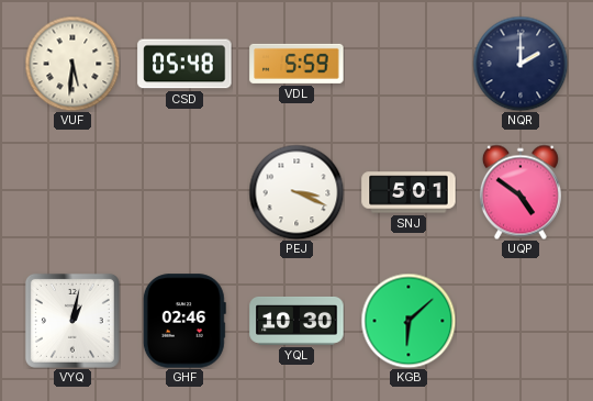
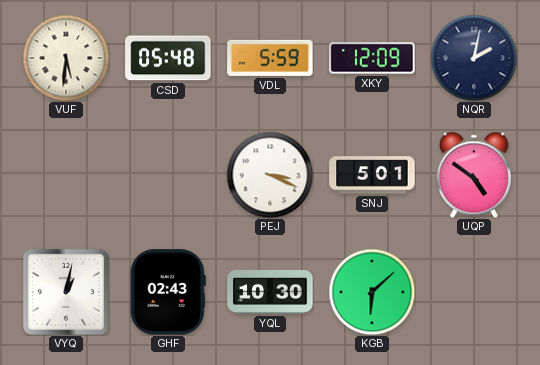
XKY: none -> 12:09
NQR: 2:00 -> 2:02
GHF: 02:46 -> 02:43
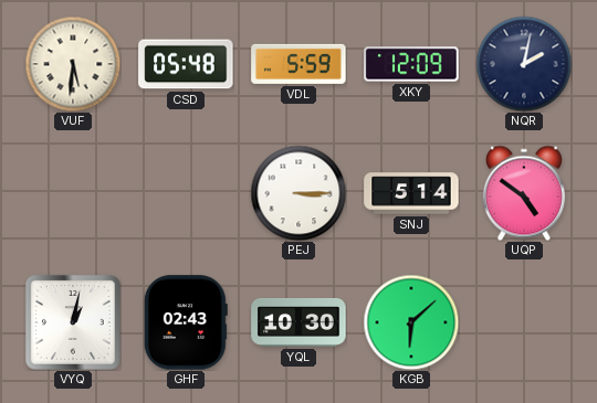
PEJ: 3:19 -> 3:15
SNJ: 5:01 -> 5:14
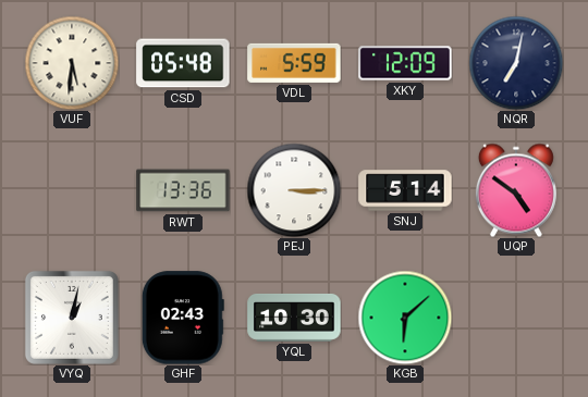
NQR: 2:02 -> 7:02
RWT: none -> 13:36
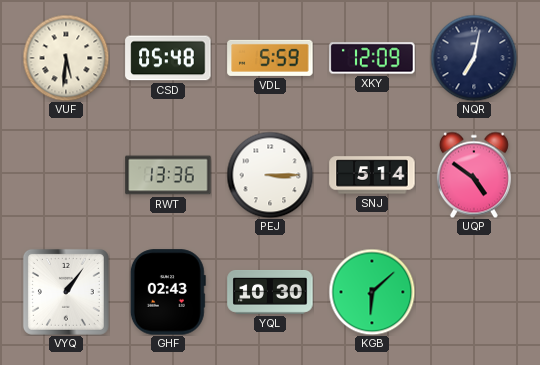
VYQ: 1:02 -> 1:06
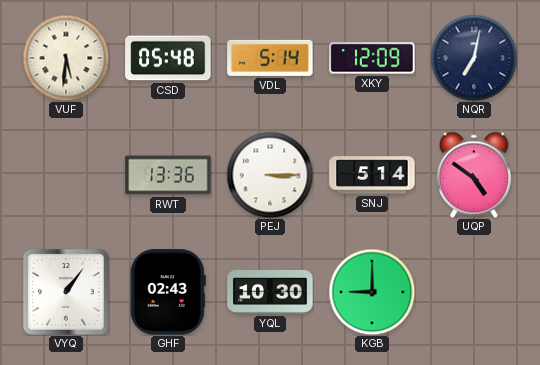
VDL: 5:59 -> 5:14
KGB: 6:08 -> 9:00
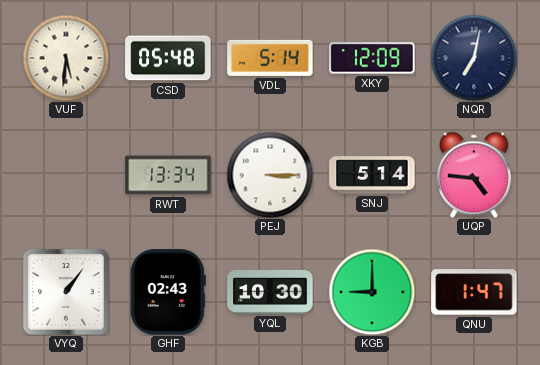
RWT: 13:36 -> 13:34
UQP: 4:51 -> 4:46
QNU: none -> 1:47
